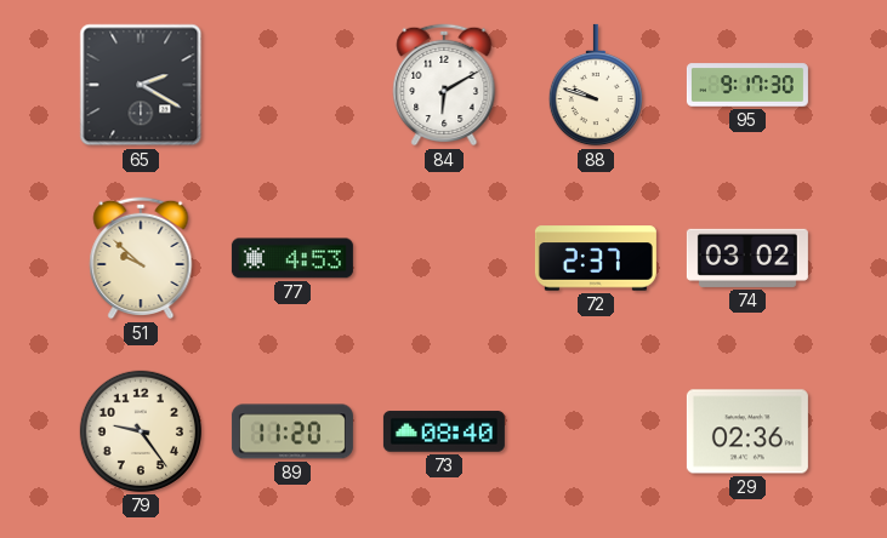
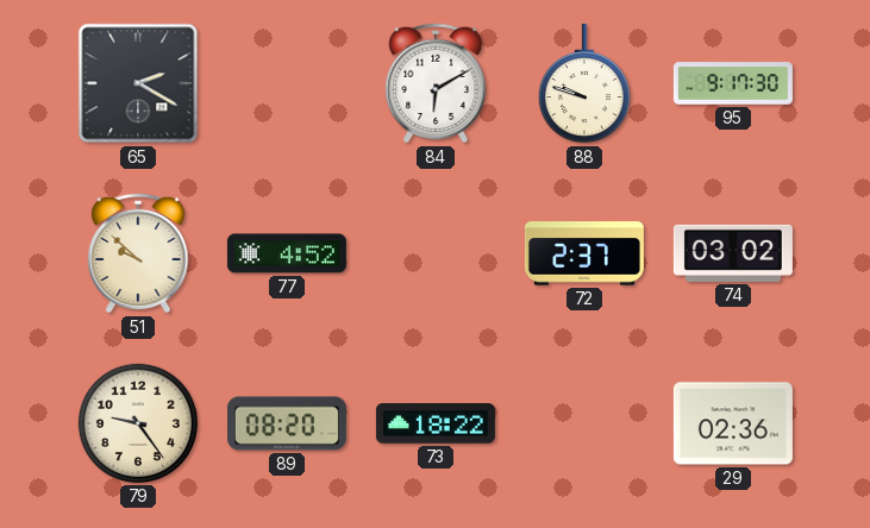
77: 4:53 -> 4:52
89: 11:20 -> 08:20
73: 08:40 -> 18:22
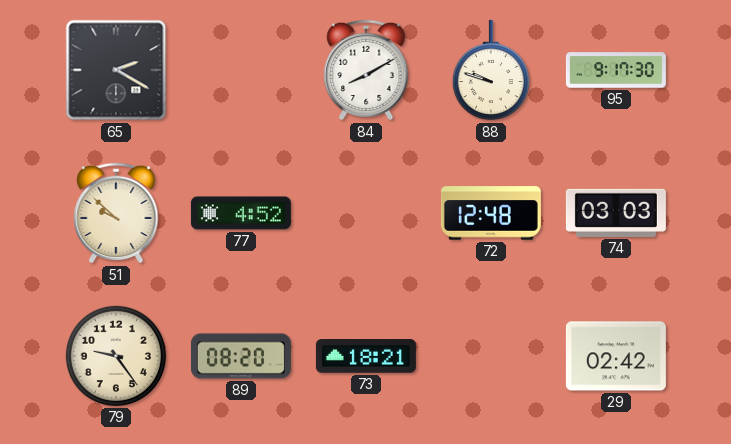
84: 6:10 -> 8:10
72: 2:37 -> 12:48
74: 03:02 -> 03:03
73: 18:22 -> 18:21
29: 02:36 -> 02:42
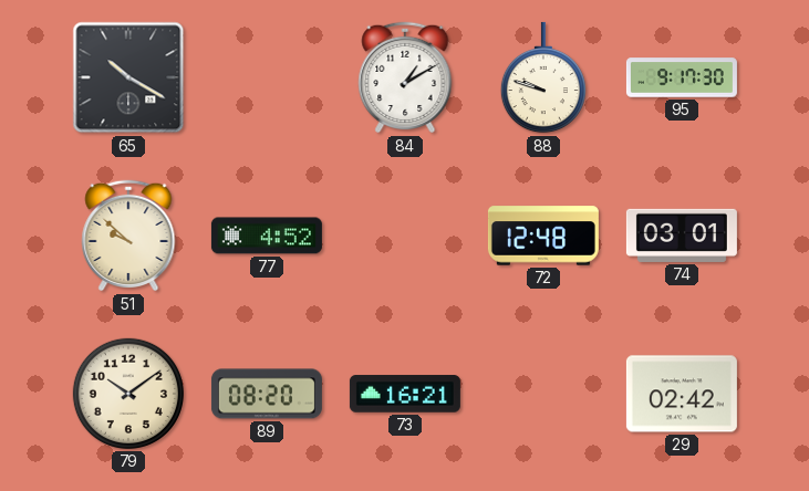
65: 2:20 -> 10:20
84: 8:10 -> 1:10
74: 03:03 -> 03:01
79: 9:24 -> 10:09
73: 18:21 -> 16:21
